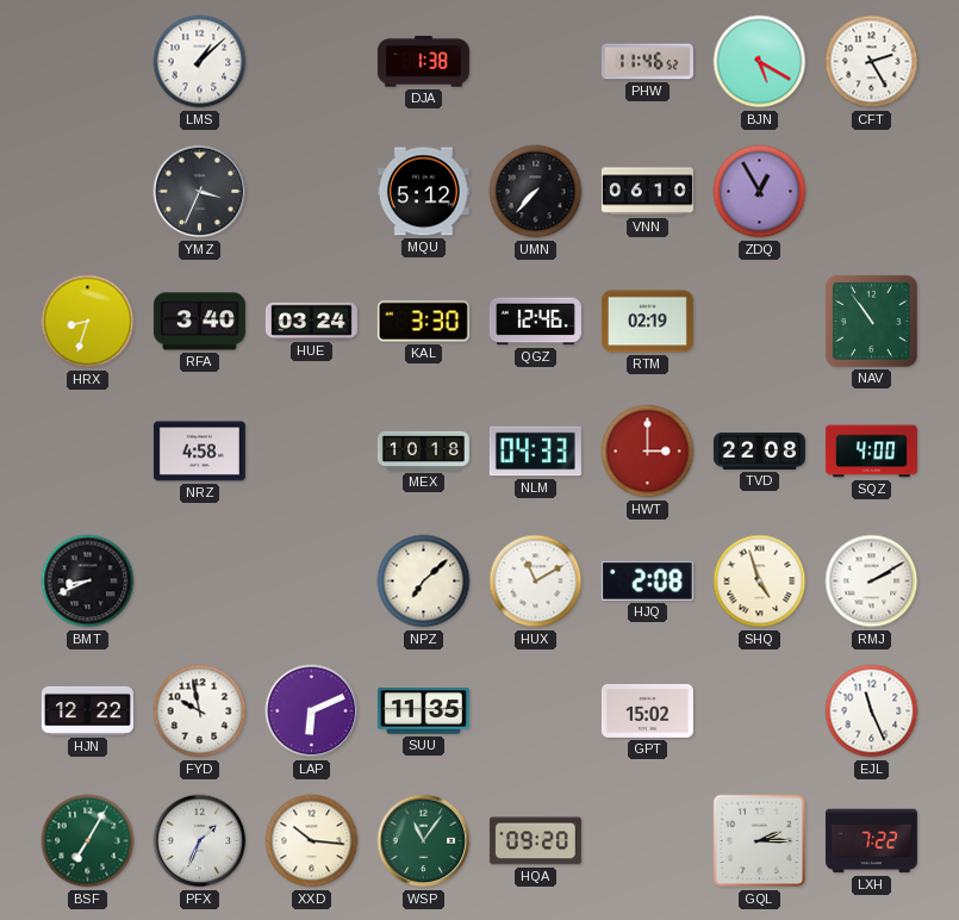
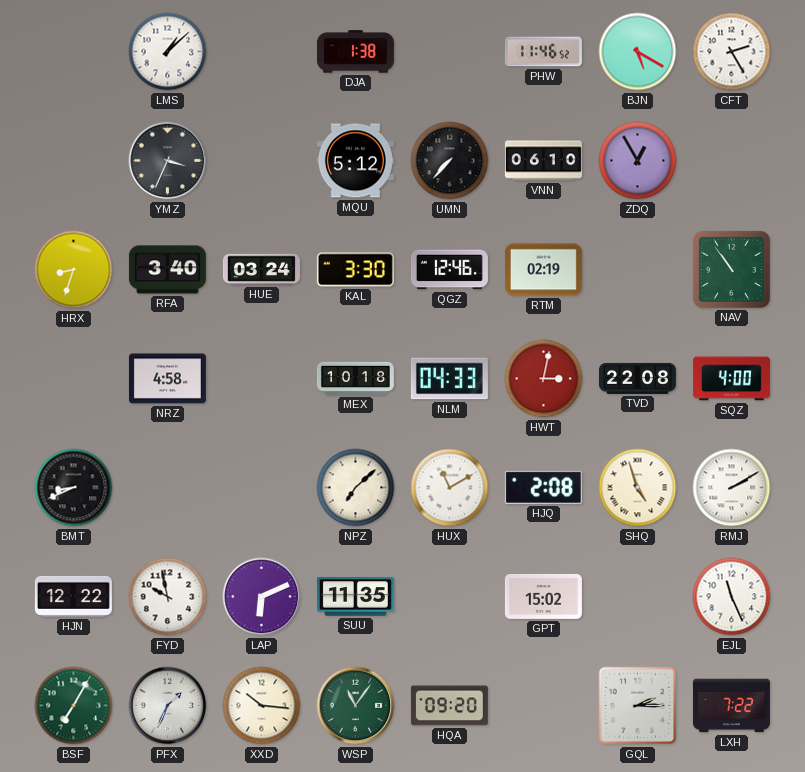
HWT: 3:00 -> 3:02
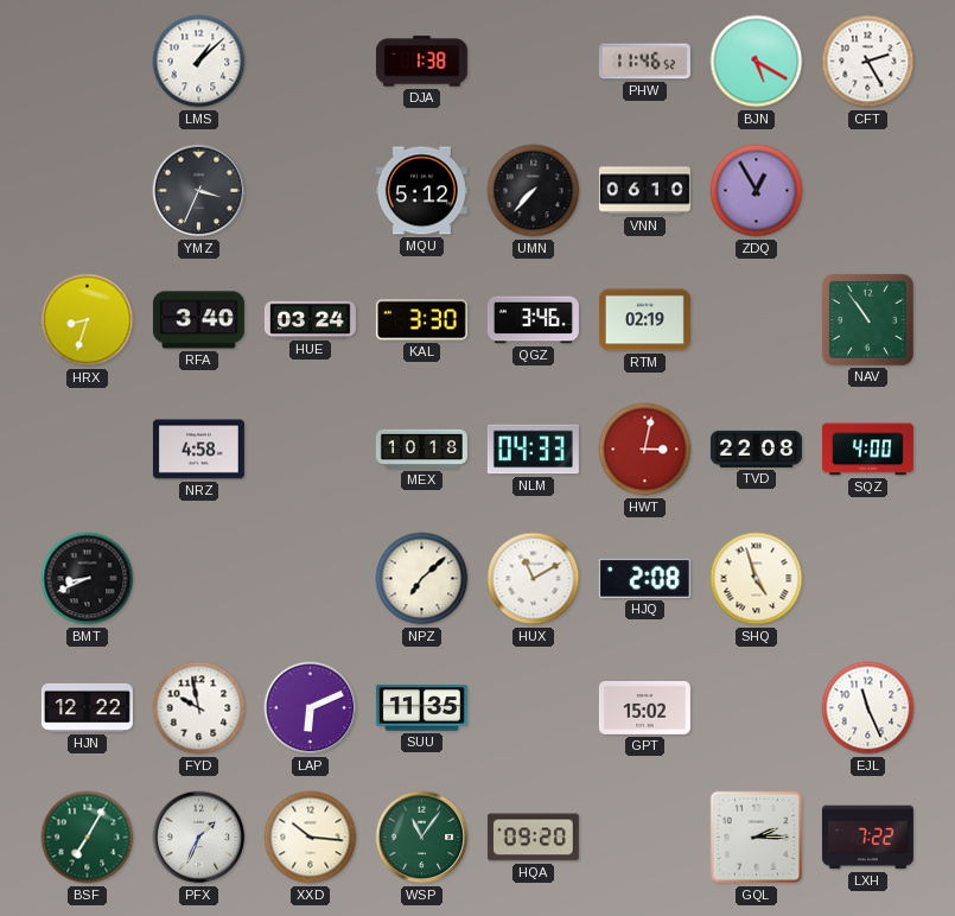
QGZ: 12:46 -> 3:46
RMJ: 2:10 -> none
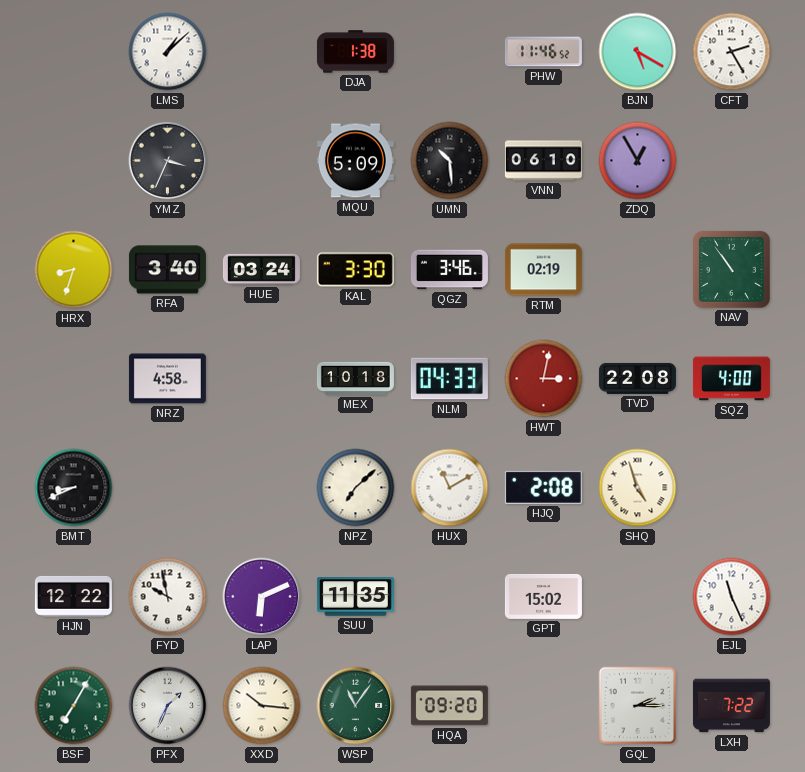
MQU: 5:12 -> 5:09
UMN: 7:37 -> 10:29
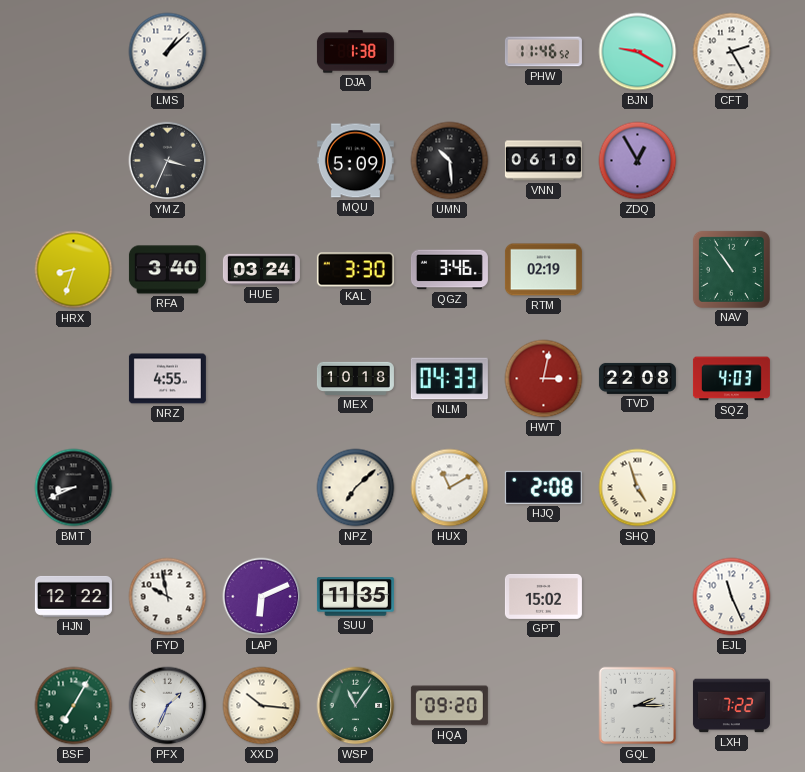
BJN: 5:20 -> 9:20
NRZ: 4:58 -> 4:55
SQZ: 4:00 -> 4:03
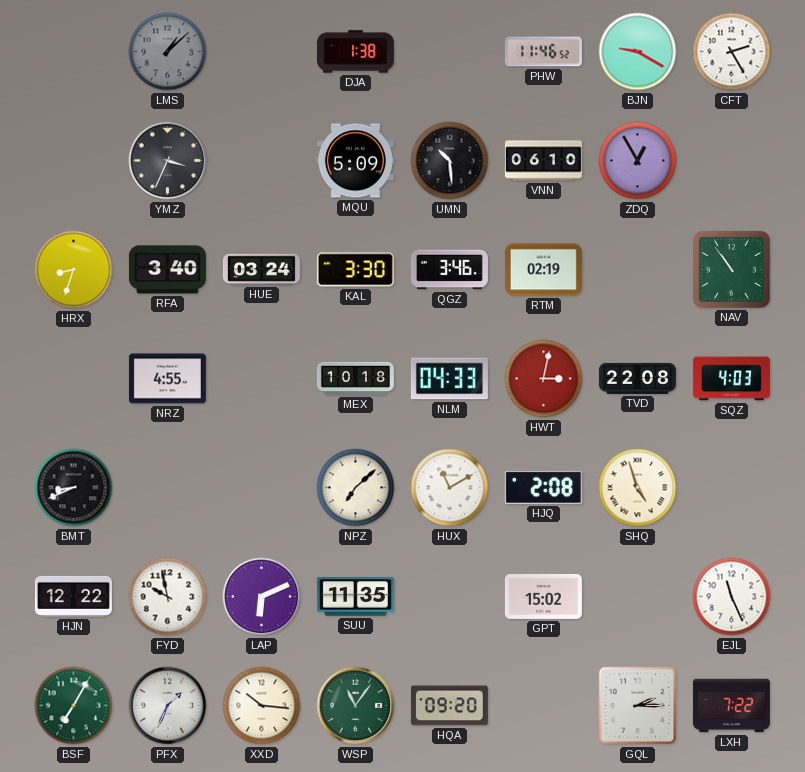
LMS dial: white -> grey
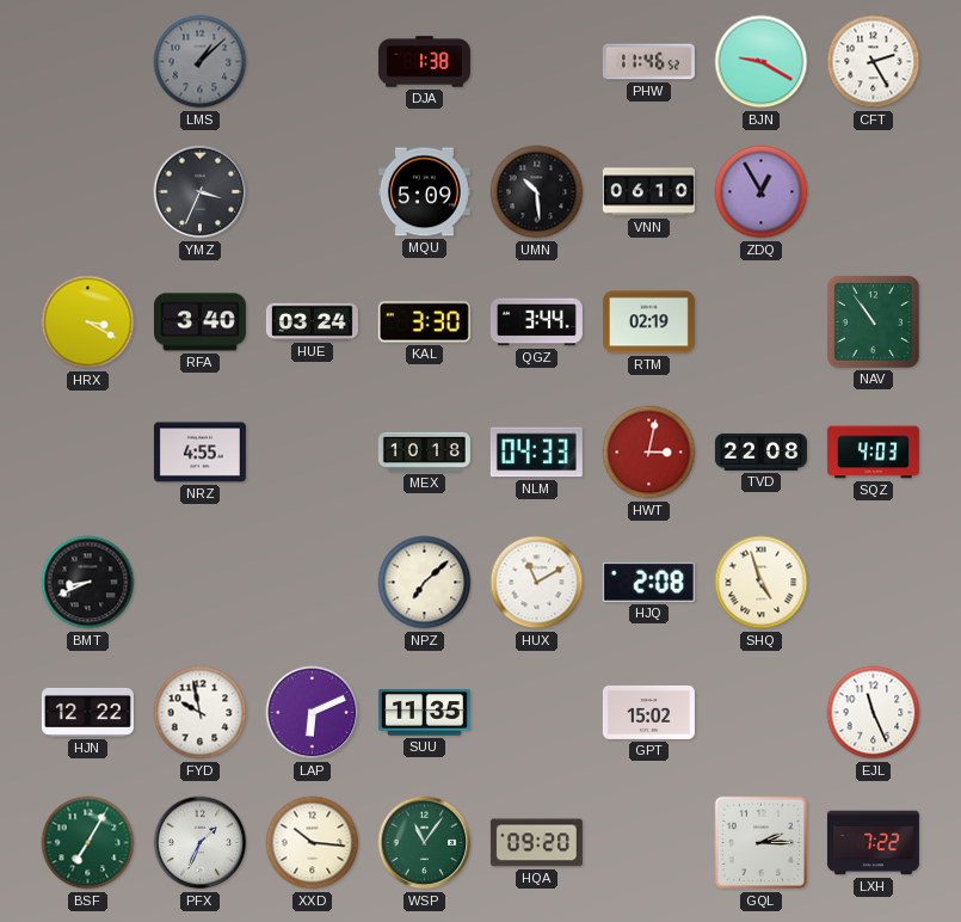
HRX: 8:33 -> 3:20
QGZ: 3:46 -> 3:44
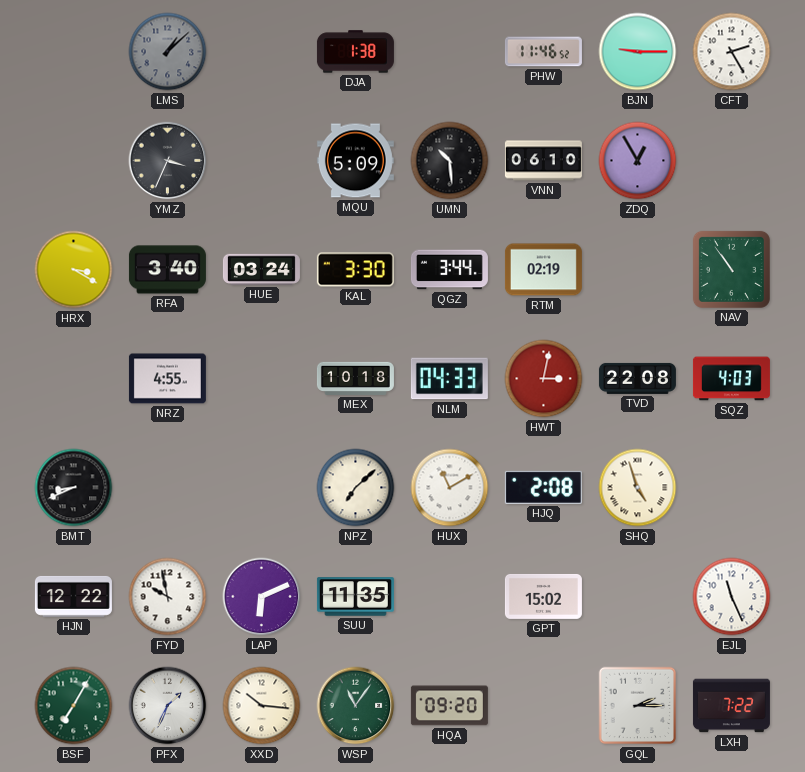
BJN: 9:20 -> 9:15
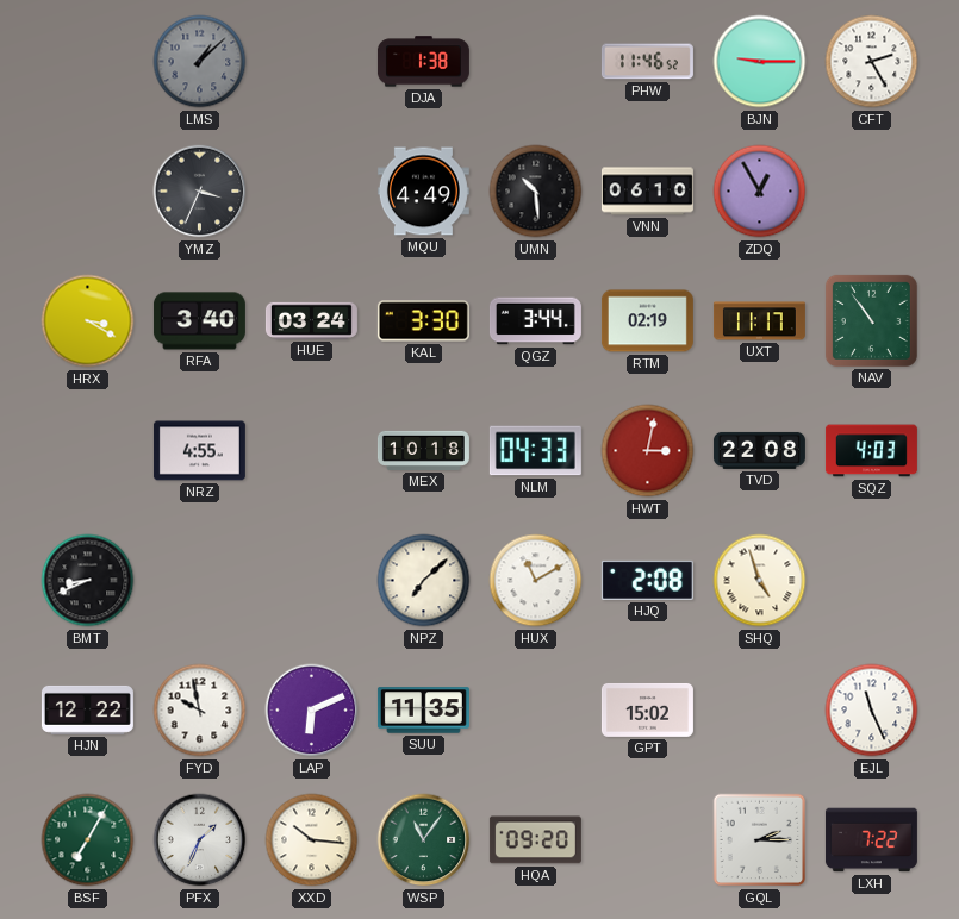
MQU: 5:09 -> 4:49
UXT: none -> 11:17
